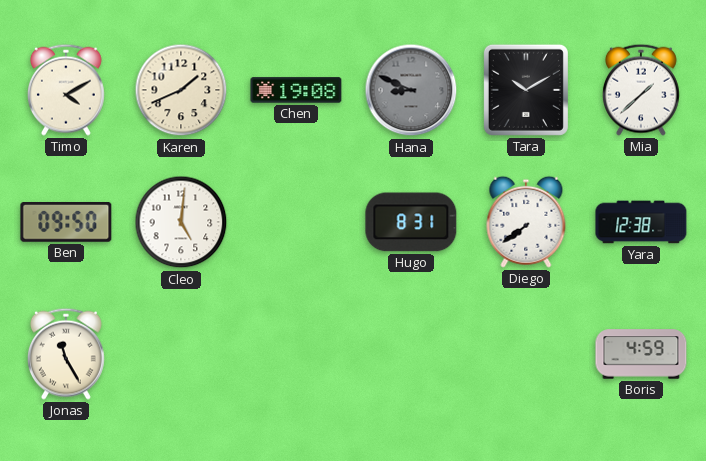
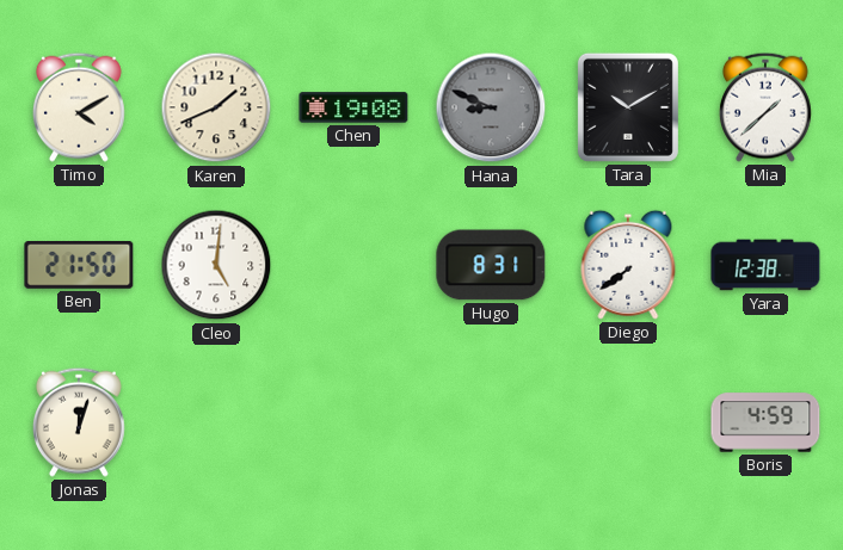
Ben: 09:50 -> 21:50
Jonas: 11:25 -> 12:03
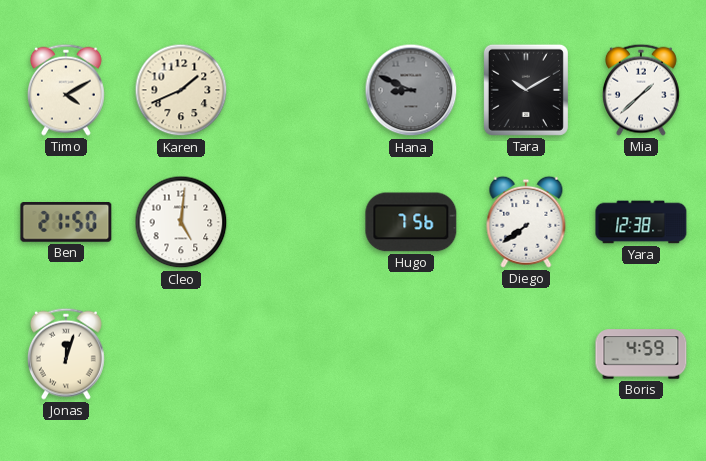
Chen: 19:08 -> none
Hugo: 8:31 -> 7:56
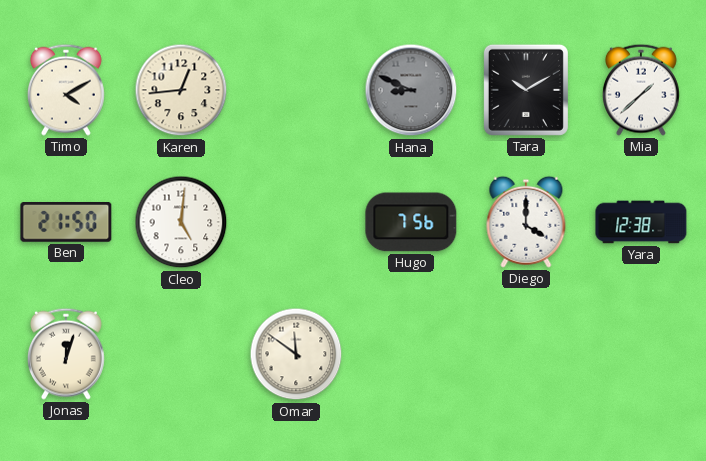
Karen: 1:41 -> 12:44
Diego: 7:39 -> 4:00
Omar: none -> 11:51
Boris: 4:59 -> none
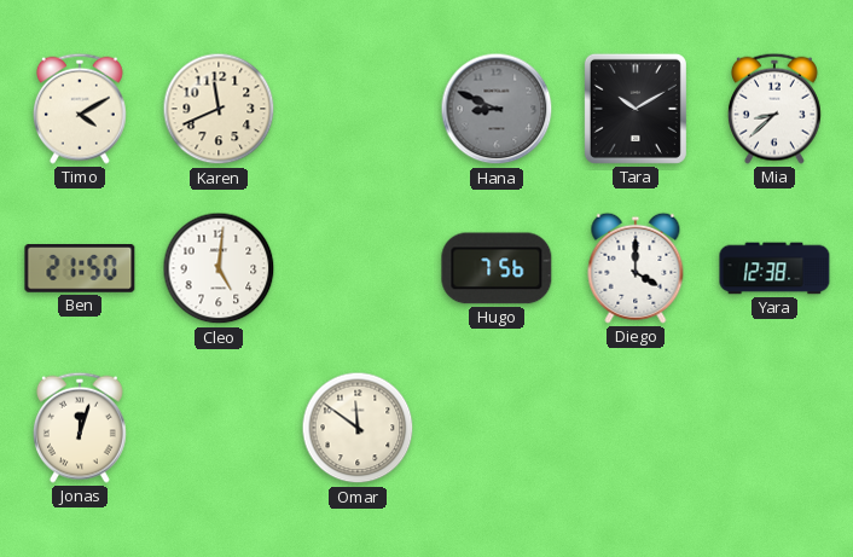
Karen: 12:44 -> 11:41
Mia: 1:38 -> 8:38
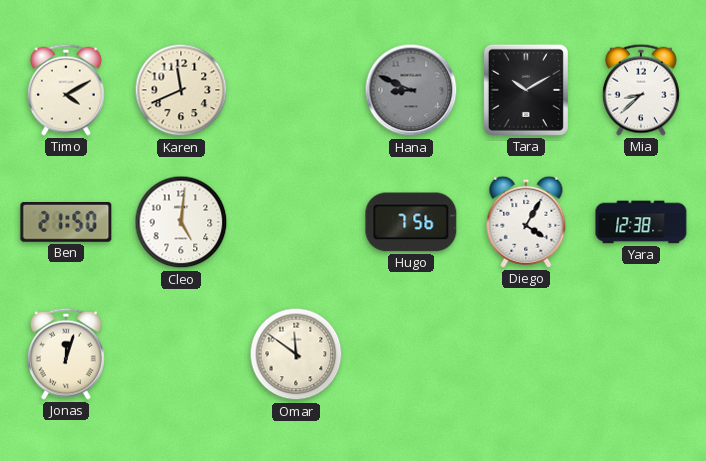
Diego: 4:00 -> 4:05
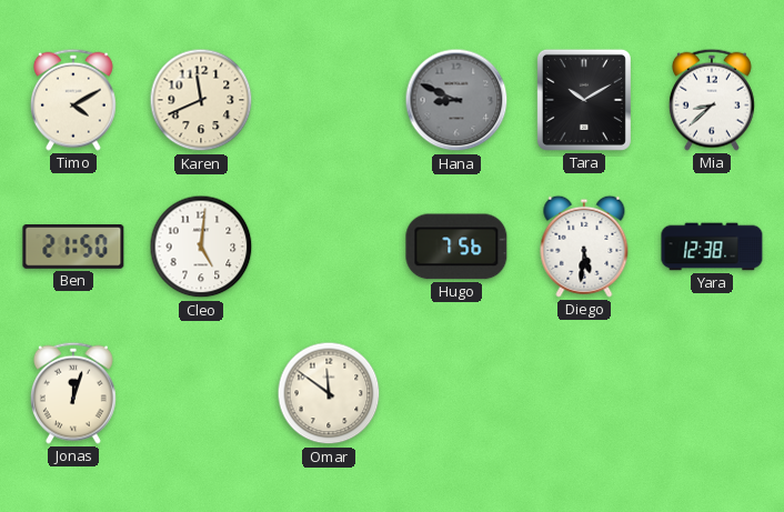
Diego: 4:05 -> 5:31
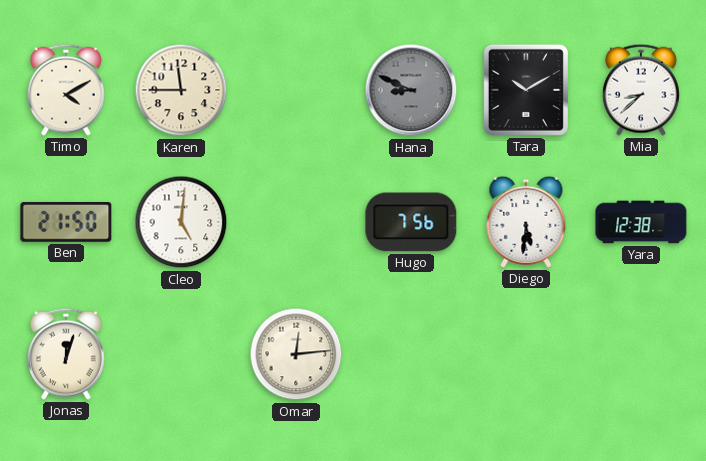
Karen: 11:41 -> 11:45
Omar: 11:51 -> 12:14
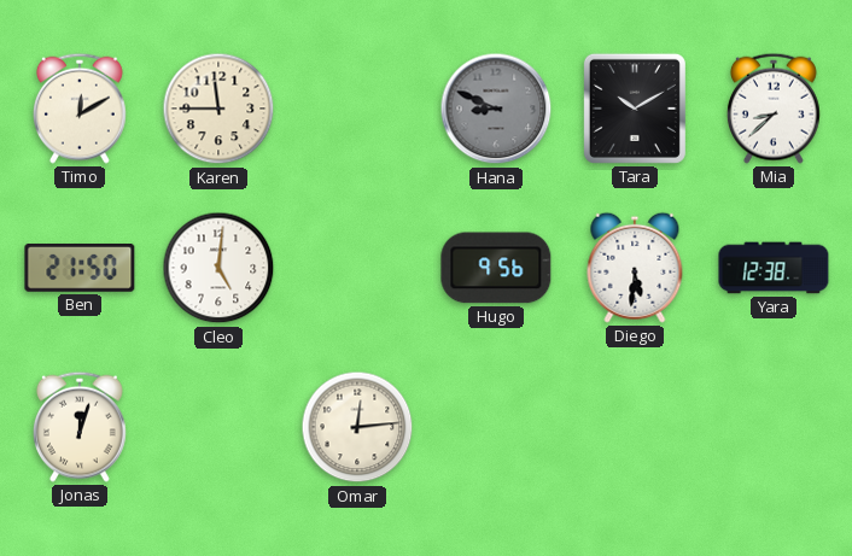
Timo: 4:10 -> 12:10
Hugo: 7:56 -> 9:56
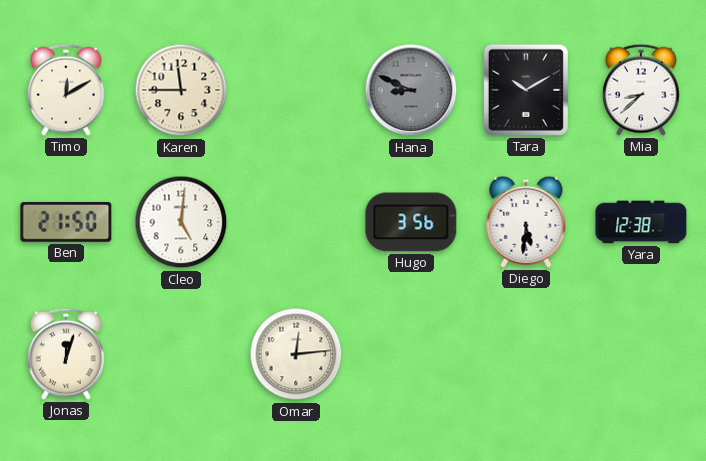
Hugo: 9:56 -> 3:56
